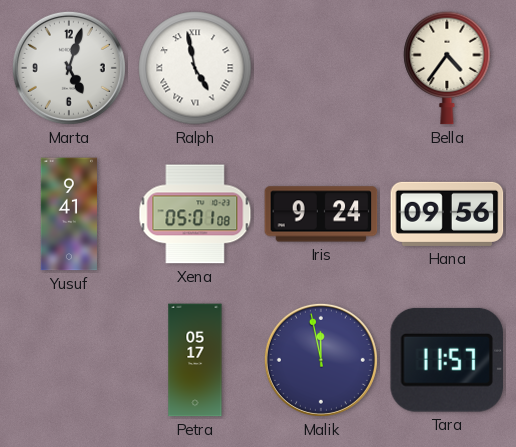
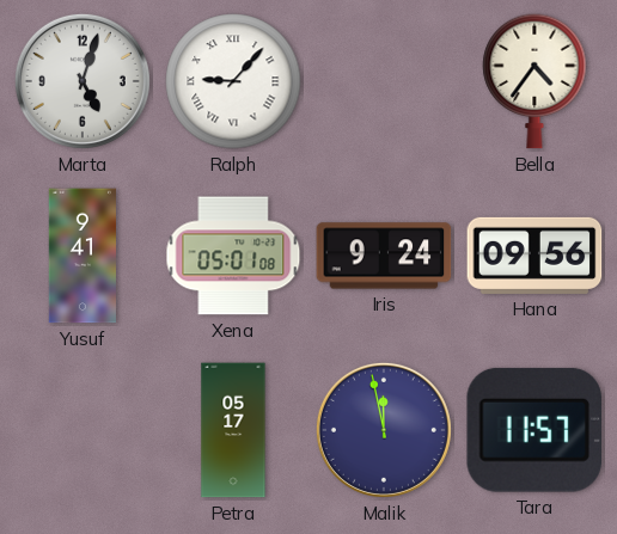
Ralph: 4:58 -> 9:07
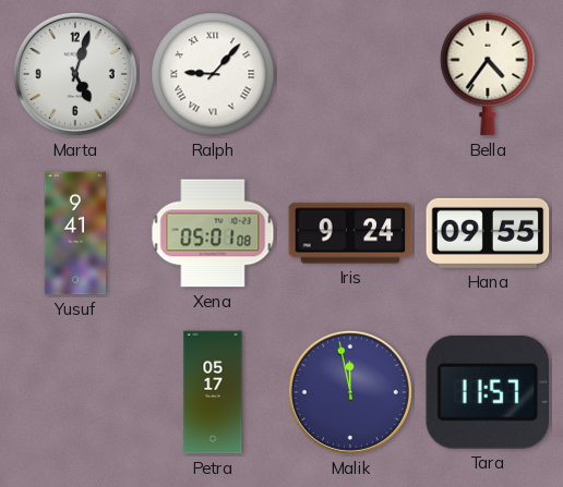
Hana: 09:56 -> 09:55
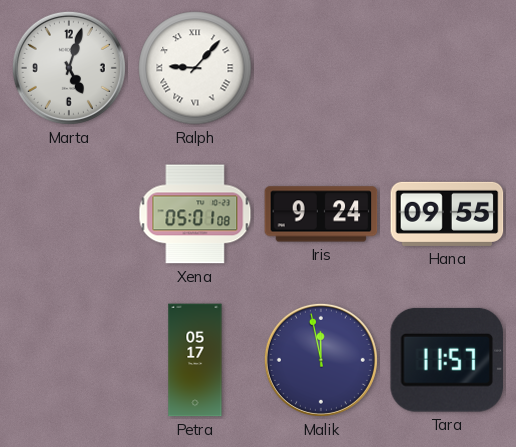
Bella: 4:36 -> none
Yusuf: 9:41 -> none
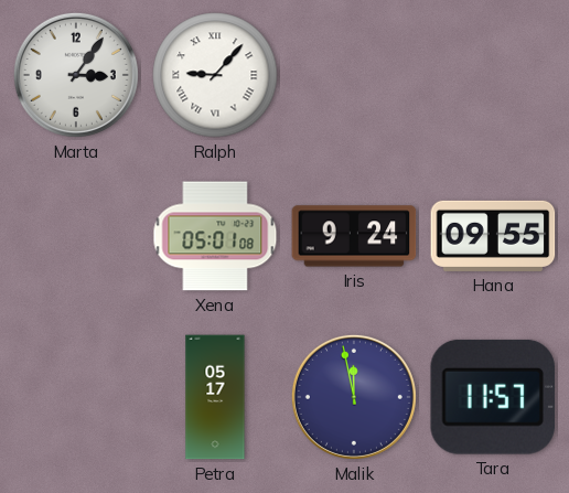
Marta: 5:03 -> 3:06
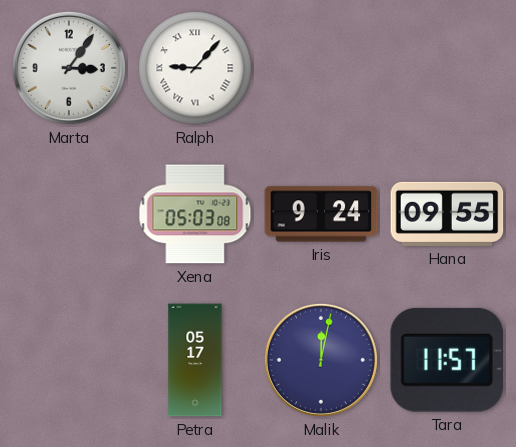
Xena: 05:01 -> 05:03
Malik: 11:58 -> 12:02
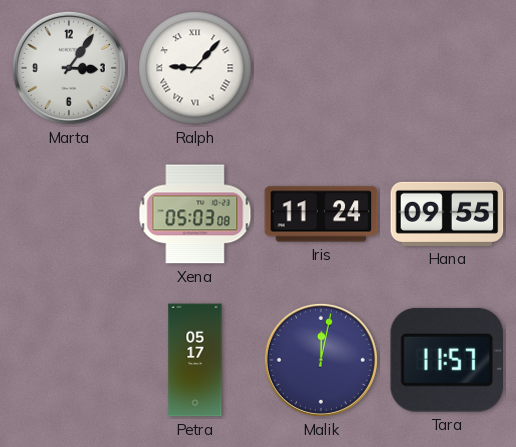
Iris: 9:24 -> 11:24
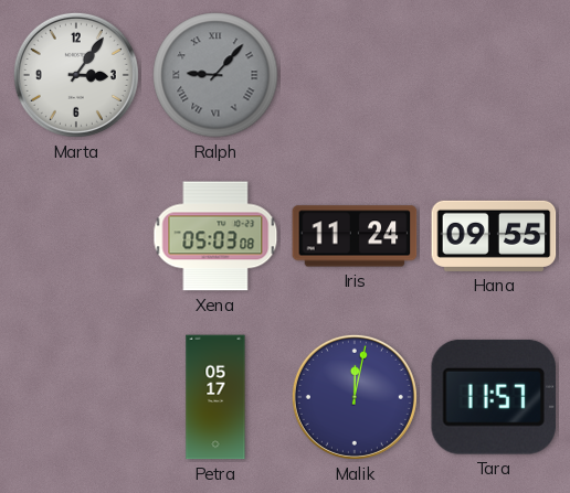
Ralph dial: white -> grey
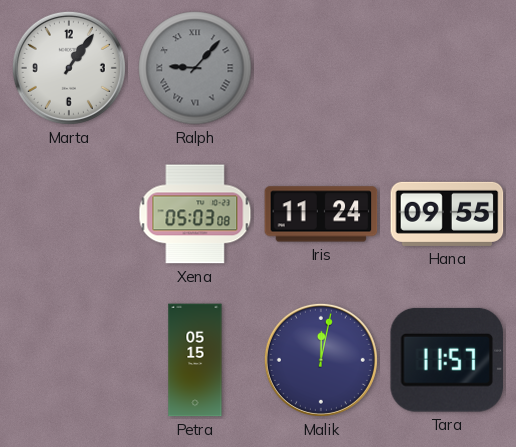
Marta: 3:06 -> 1:06
Petra: 05:17 -> 05:15
